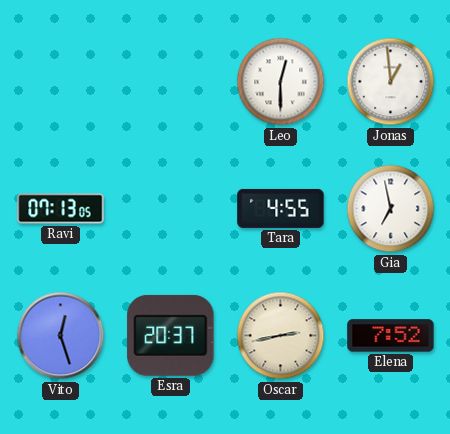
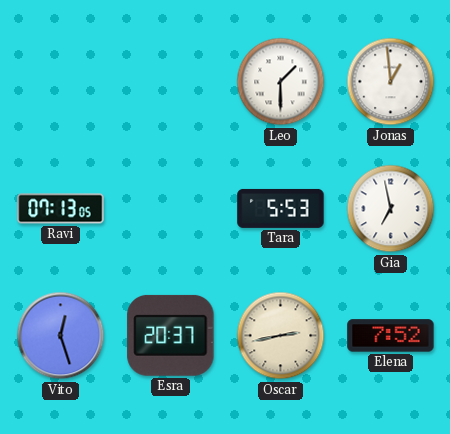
Leo: 12:30 -> 1:30
Tara: 4:55 -> 5:53
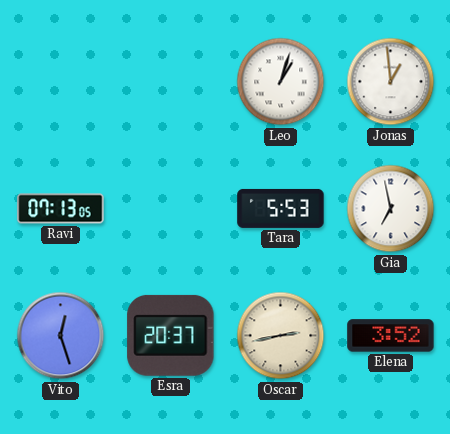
Leo: 1:30 -> 1:03
Elena: 7:52 -> 3:52
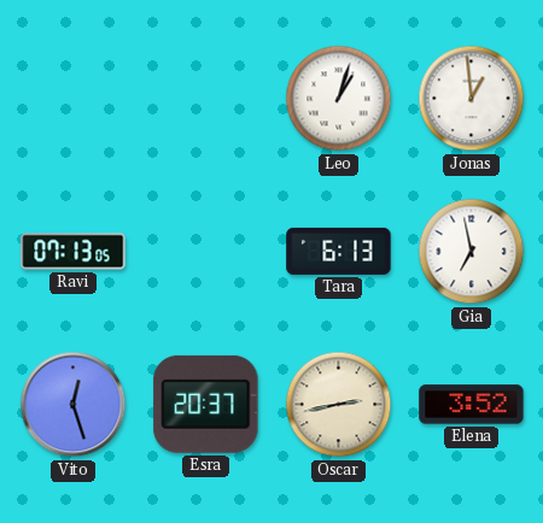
Tara: 5:53 -> 6:13
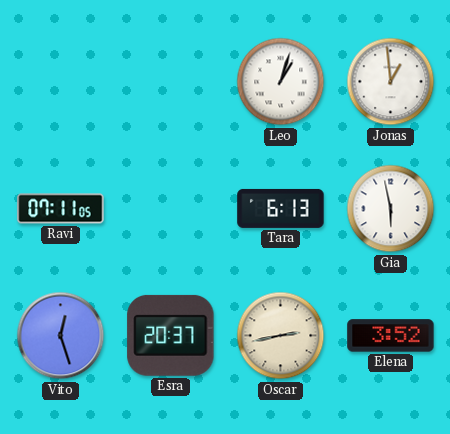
Ravi: 07:13 -> 07:11
Gia: 6:58 -> 5:58
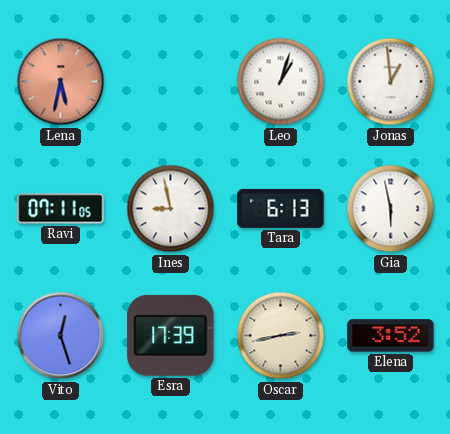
Lena: none -> 5:32
Ines: none -> 8:58
Esra: 20:37 -> 17:39
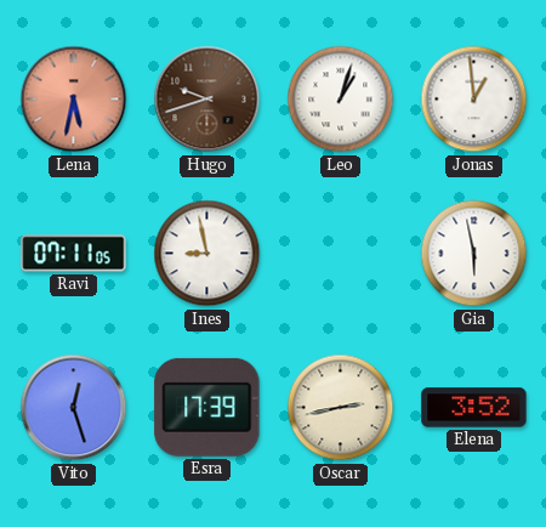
Hugo: none -> 9:42
Tara: 6:13 -> none
